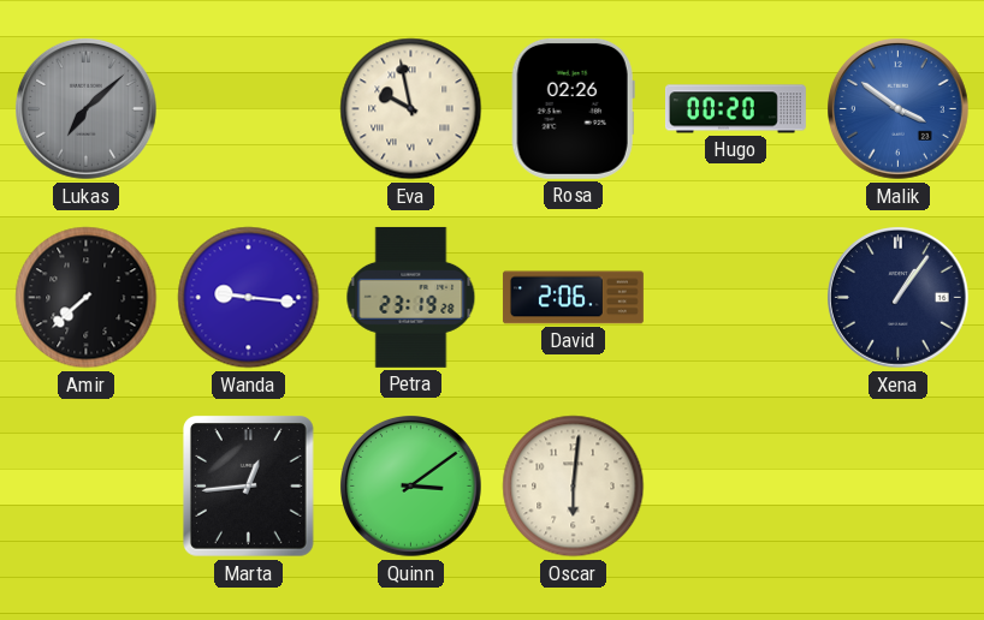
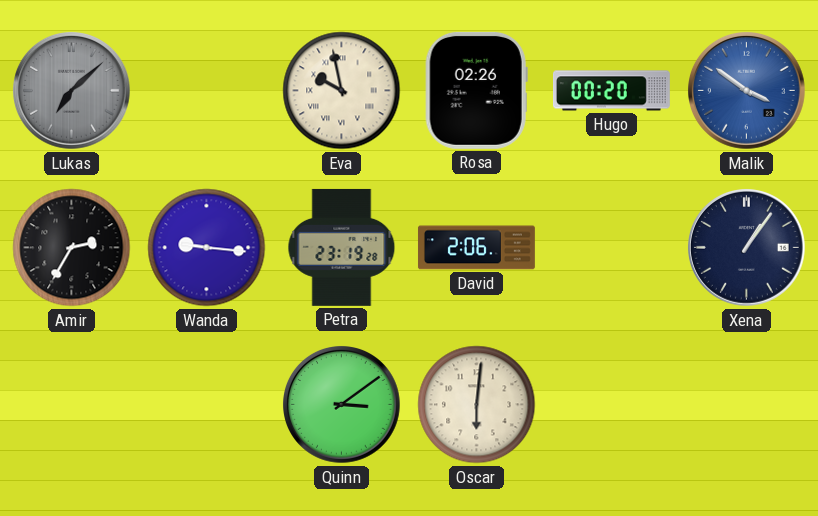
Amir: 7:38 -> 2:35
Marta: 12:44 -> none
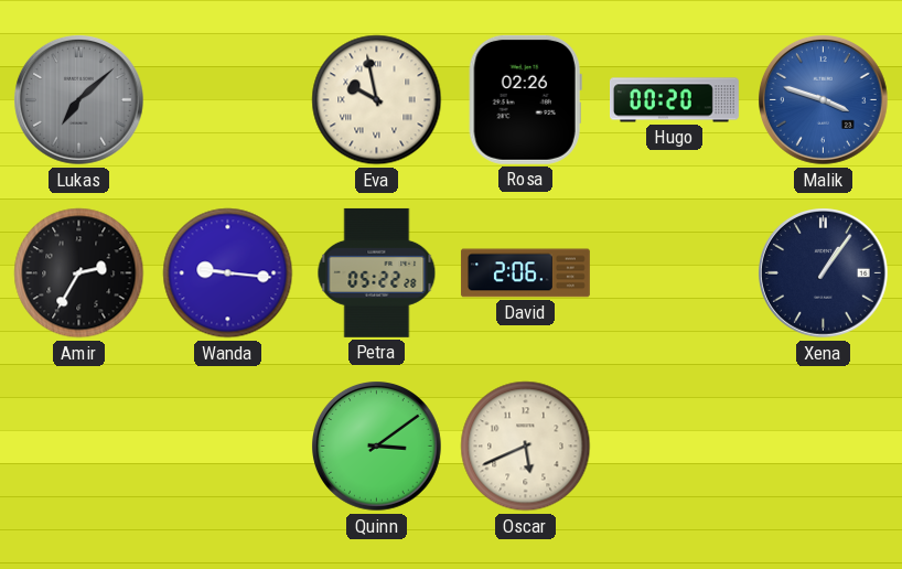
Malik: 3:51 -> 3:48
Petra: 23:19 -> 05:22
Oscar: 6:01 -> 5:41
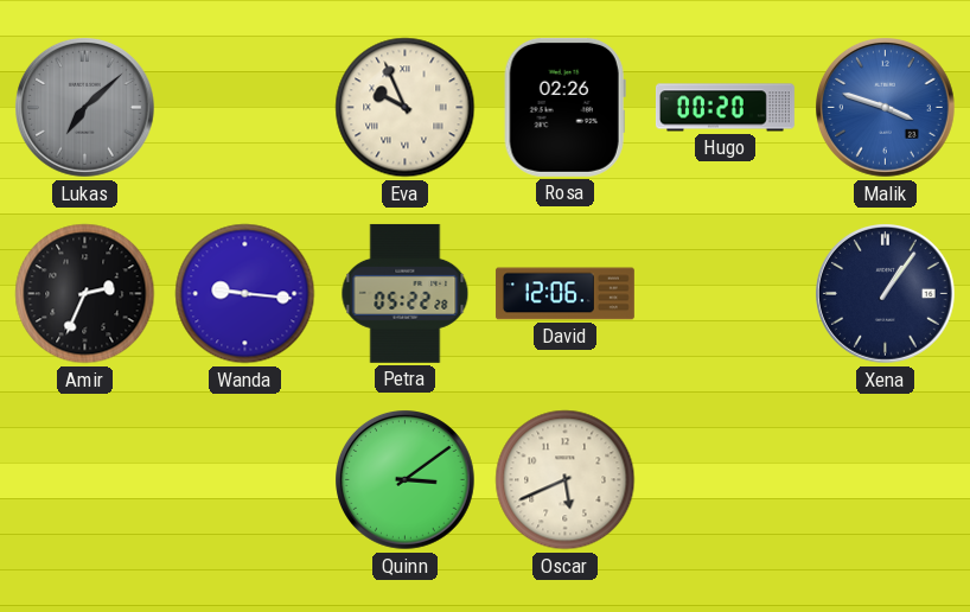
Eva: 9:58 -> 9:56
Amir: 2:35 -> 2:34
David: 2:06 -> 12:06
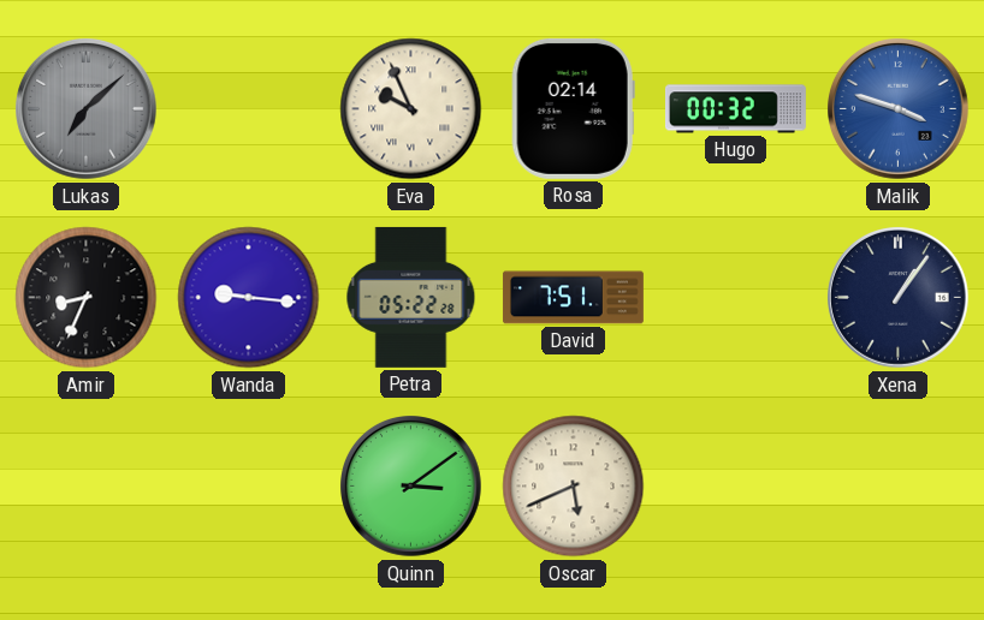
Rosa: 02:26 -> 02:14
Hugo: 00:20 -> 00:32
Amir: 2:34 -> 8:34
David: 12:06 -> 7:51
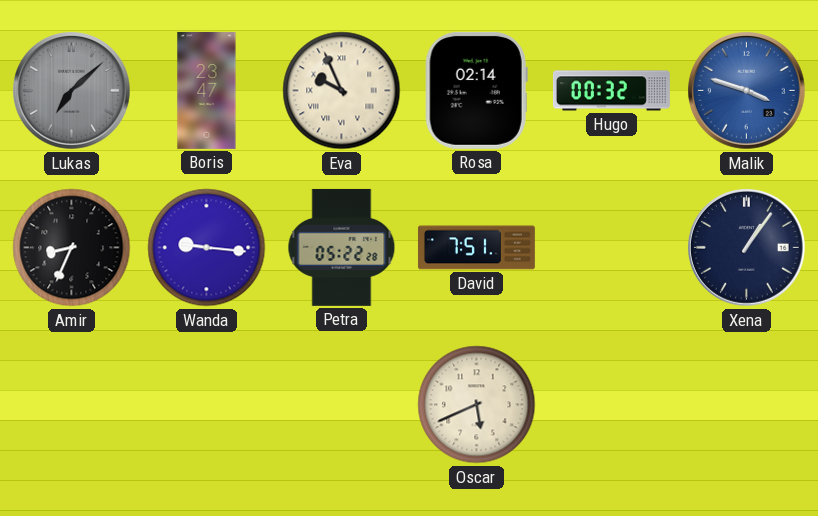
Boris: none -> 23:47
Quinn: 3:09 -> none
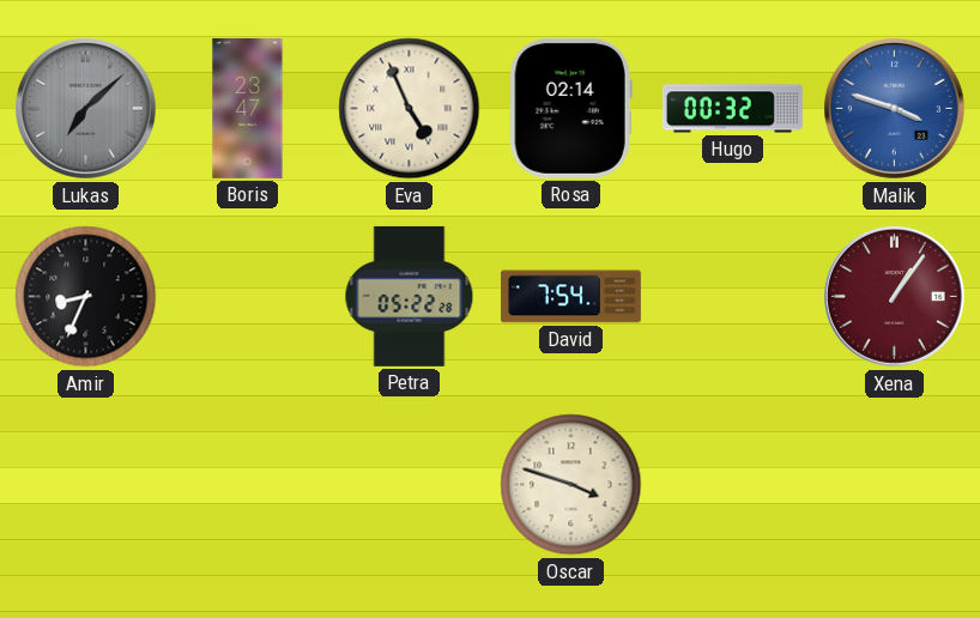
Eva: 9:56 -> 4:56
Wanda: 9:16 -> none
David: 7:51 -> 7:54
Xena dial: navy -> burgundy
Oscar: 5:41 -> 3:48
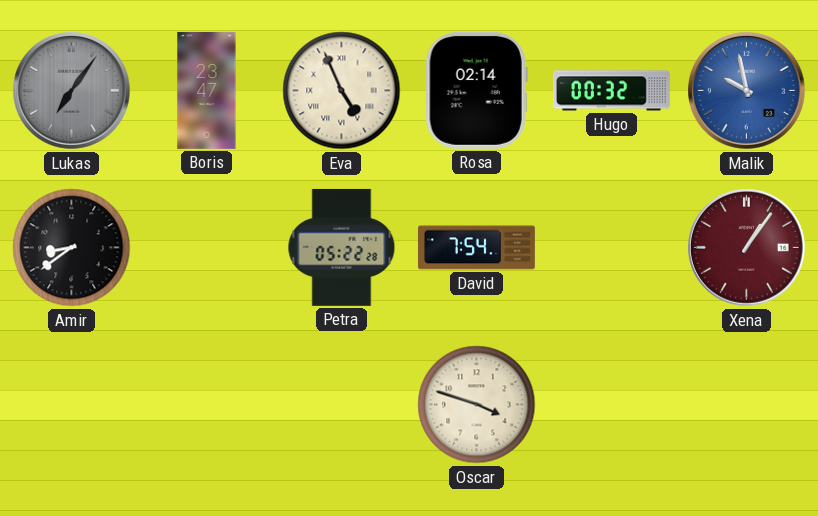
Lukas: 7:08 -> 7:06
Malik: 3:48 -> 9:58
Amir: 8:34 -> 8:39
